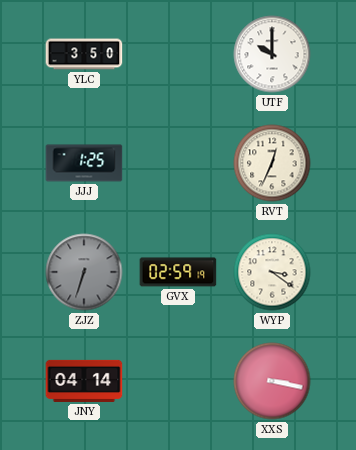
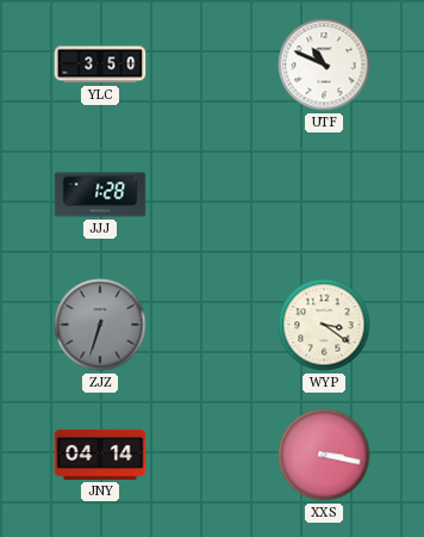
UTF: 10:00 -> 10:49
JJJ: 1:25 -> 1:28
RVT: 12:34 -> none
GVX: 02:59 -> none
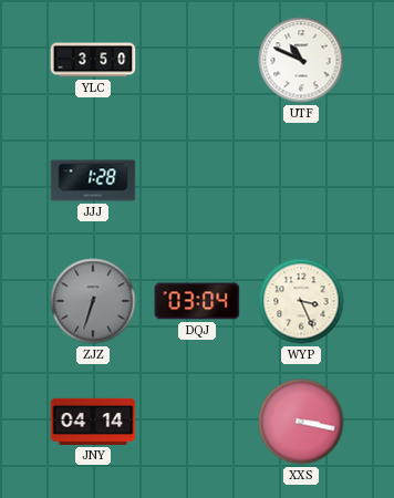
DQJ: none -> 03:04
WYP: 3:21 -> 3:26
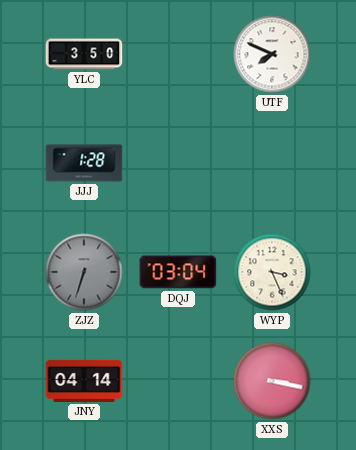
UTF: 10:49 -> 7:49
